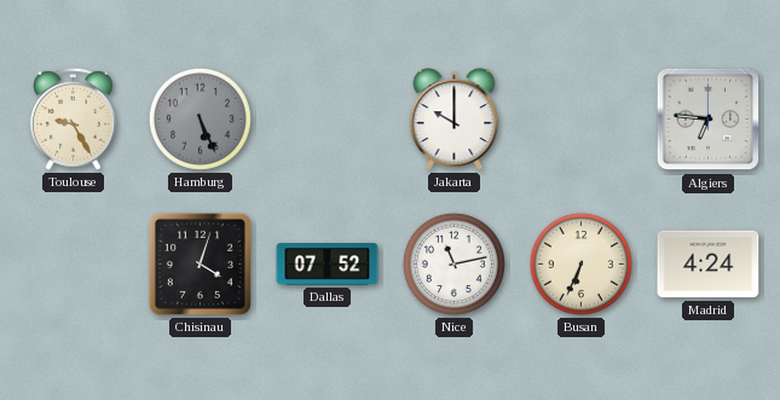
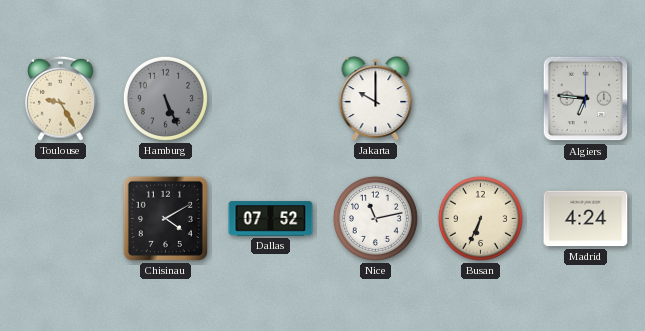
Chisinau: 4:03 -> 4:10
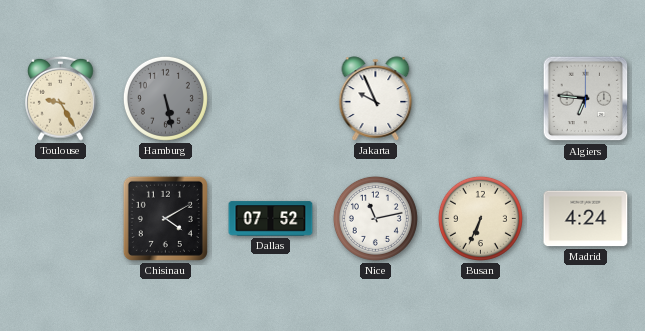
Hamburg: 5:26 -> 5:28
Jakarta: 10:00 -> 9:56
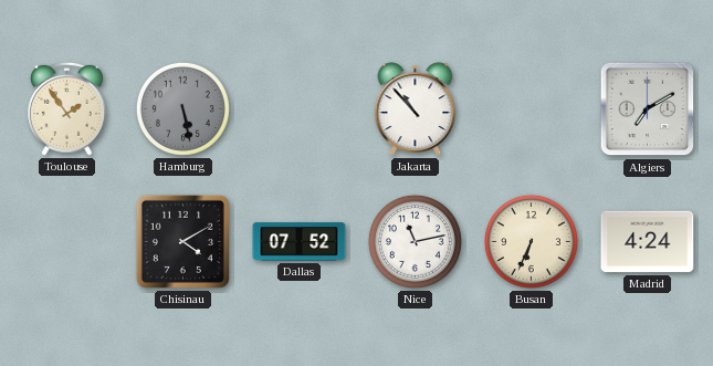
Toulouse: 9:25 -> 1:54
Jakarta: 9:56 -> 10:53
Algiers: 6:46 -> 7:10
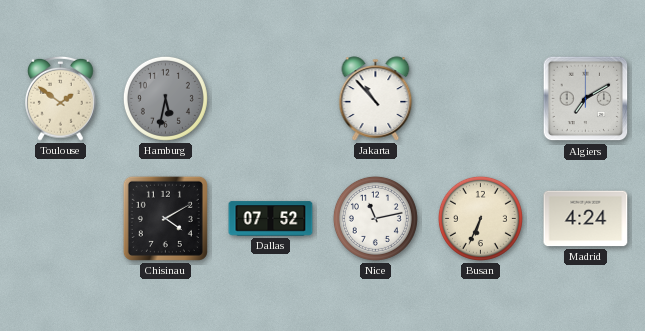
Toulouse: 1:54 -> 1:51
Hamburg: 5:28 -> 5:32
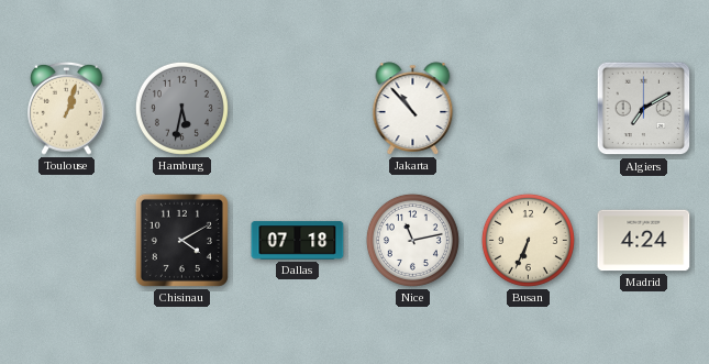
Toulouse: 1:51 -> 1:03
Dallas: 07:52 -> 07:18
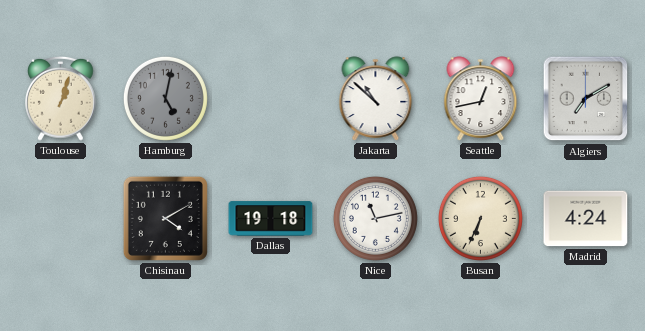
Hamburg: 5:32 -> 5:02
Jakarta: 10:53 -> 10:52
Seattle: none -> 12:43
Dallas: 07:18 -> 19:18
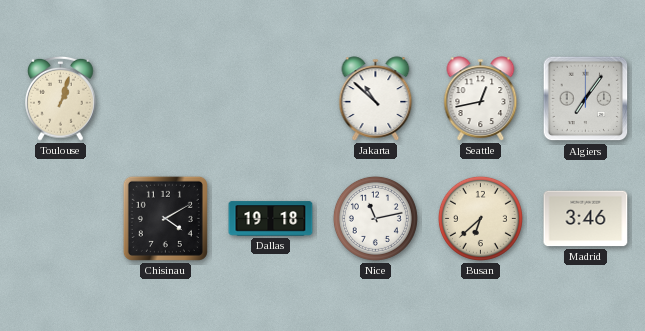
Hamburg: 5:02 -> none
Algiers: 7:10 -> 7:06
Busan: 6:34 -> 6:38
Madrid: 4:24 -> 3:46
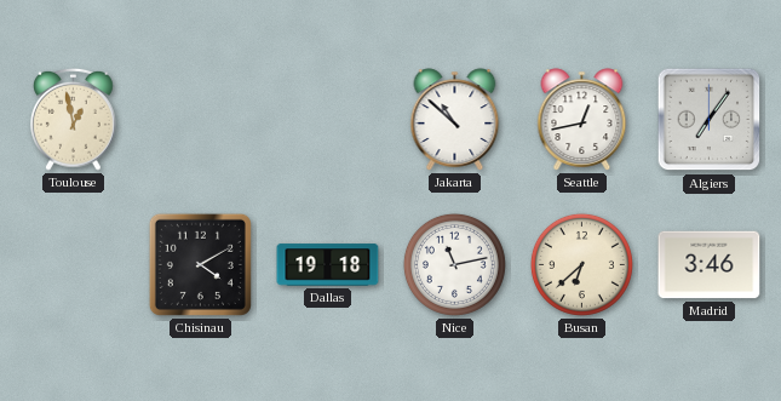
Toulouse: 1:03 -> 12:58
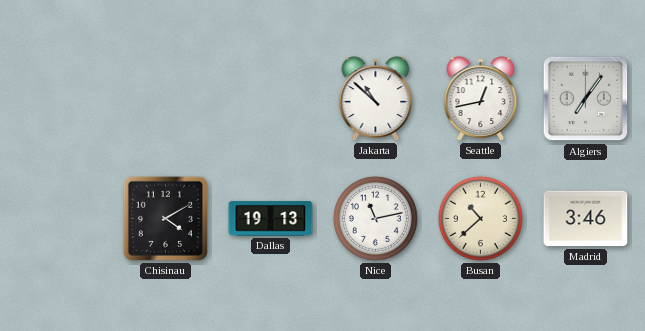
Toulouse: 12:58 -> none
Dallas: 19:18 -> 19:13
Busan: 6:38 -> 10:38
